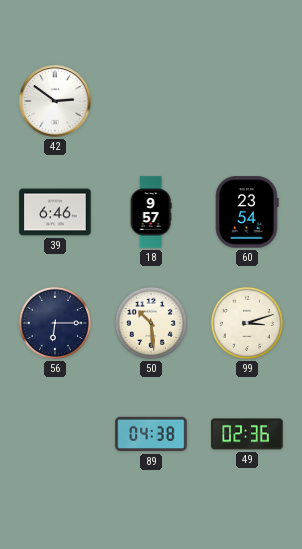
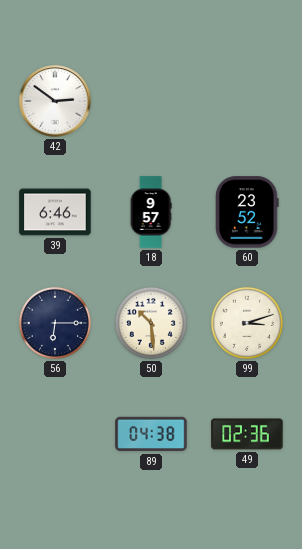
60: 23:54 -> 23:52
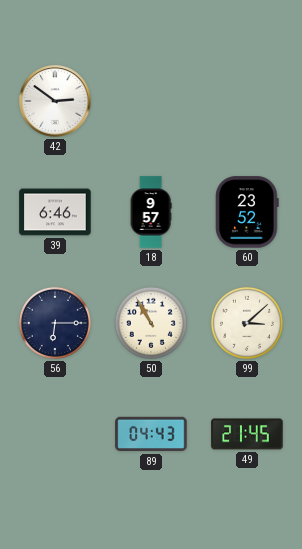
50: 10:29 -> 10:55
99: 3:12 -> 3:08
89: 04:38 -> 04:43
49: 02:36 -> 21:45
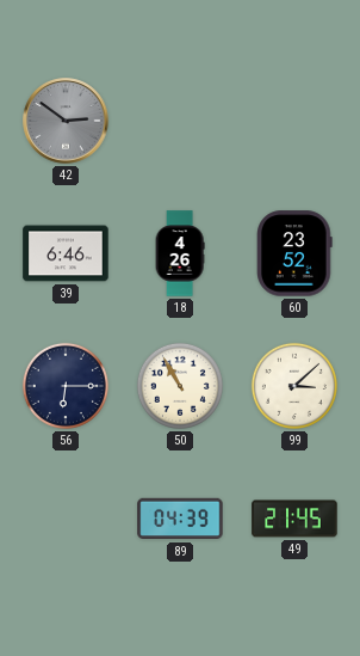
42 dial: white -> grey
18: 9:57 -> 4:26
89: 04:43 -> 04:39
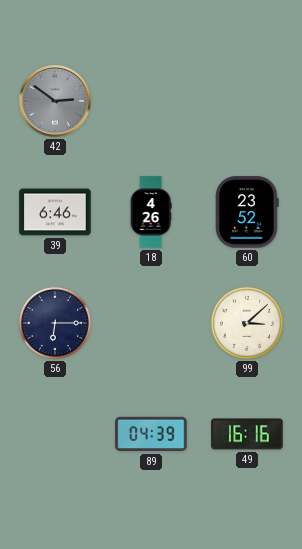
50: 10:55 -> none
49: 21:45 -> 16:16
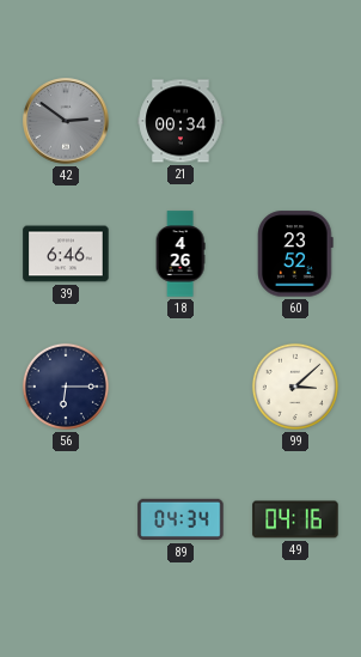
21: none -> 00:34
89: 04:39 -> 04:34
49: 16:16 -> 04:16
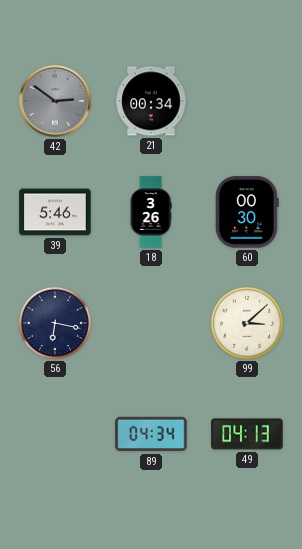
39: 6:46 -> 5:46
18: 4:26 -> 3:26
60: 23:52 -> 00:30
56: 6:15 -> 6:17
49: 04:16 -> 04:13
